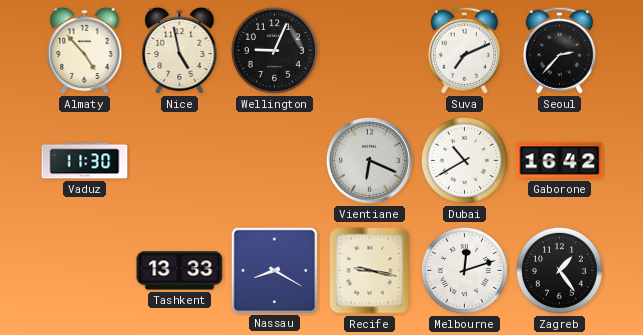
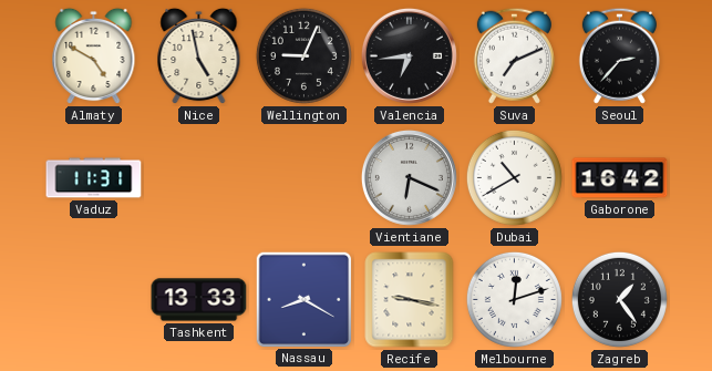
Almaty: 4:53 -> 4:50
Valencia: none -> 6:44
Vaduz: 11:30 -> 11:31
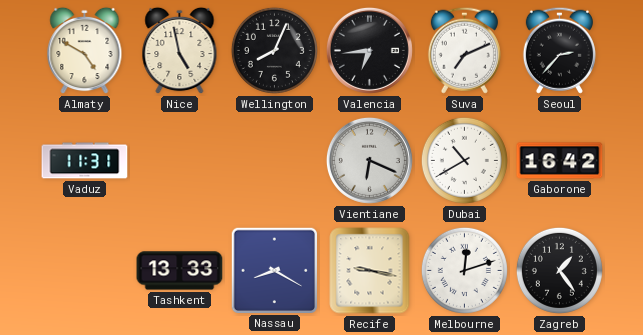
Wellington: 9:04 -> 8:04
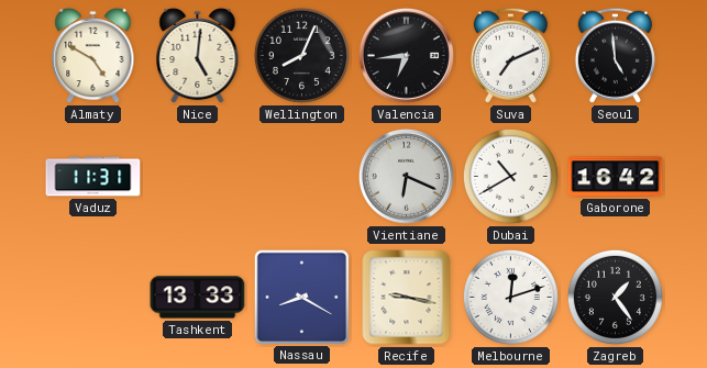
Nice: 4:58 -> 5:01
Seoul: 2:37 -> 4:59
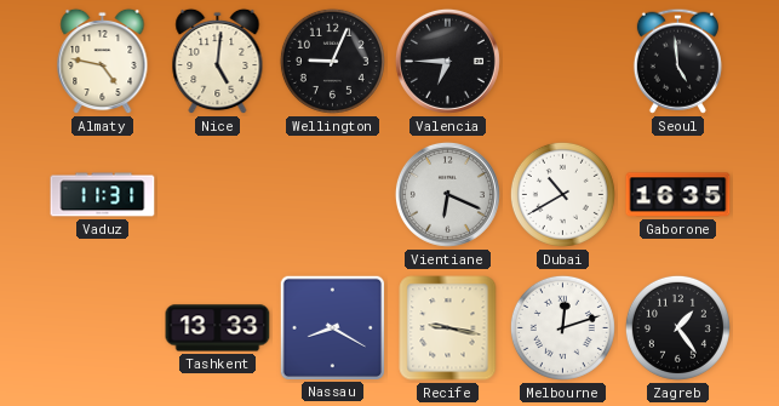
Almaty: 4:50 -> 4:47
Wellington: 8:04 -> 9:04
Valencia: 6:44 -> 6:45
Suva: 7:11 -> none
Gaborone: 16:42 -> 16:35
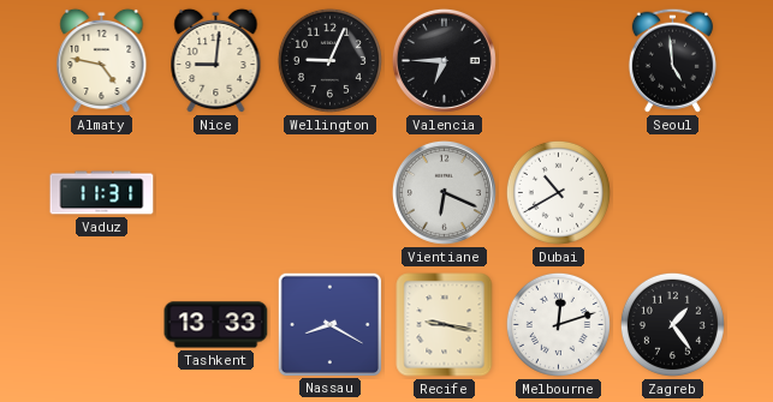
Nice: 5:01 -> 9:01
Gaborone: 16:35 -> none
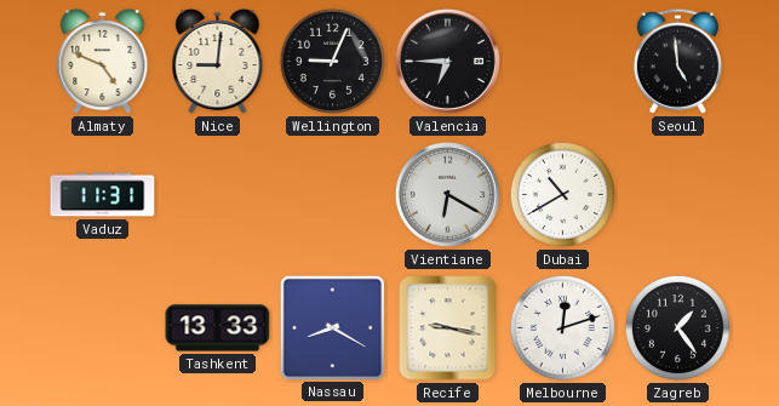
Almaty: 4:47 -> 4:49
Vientiane: 6:19 -> 6:20
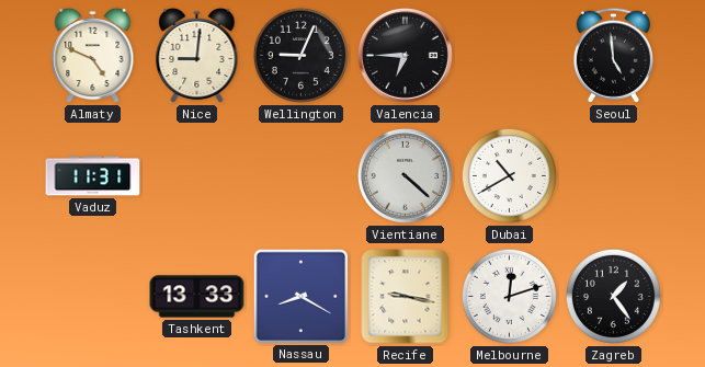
Vientiane: 6:20 -> 4:22
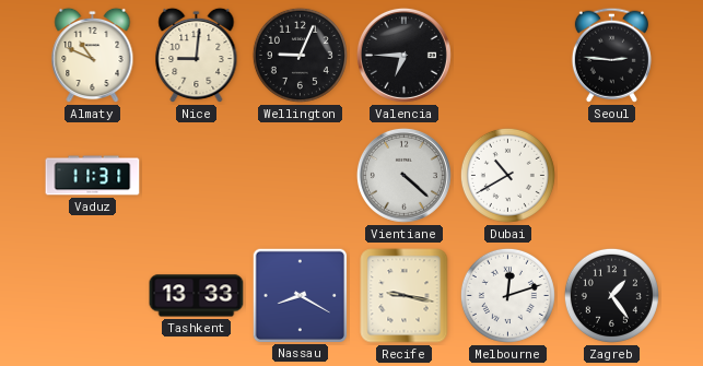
Almaty: 4:49 -> 10:49
Seoul: 4:59 -> 2:46
